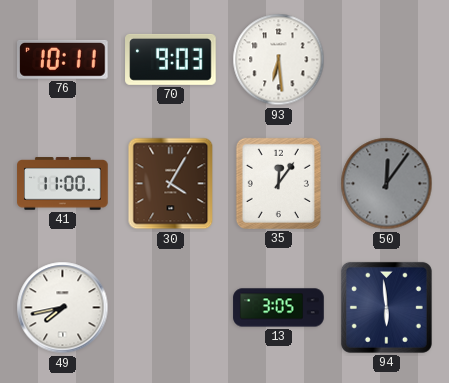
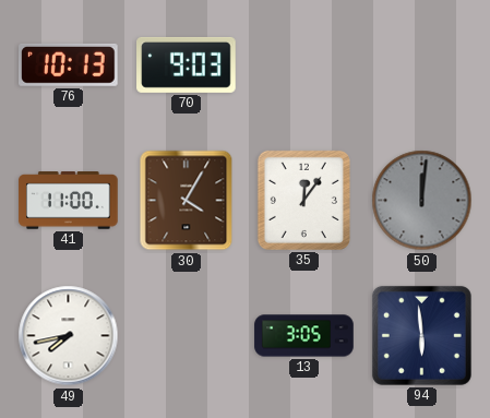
76: 10:11 -> 10:13
93: 6:29 -> none
50: 12:06 -> 12:01
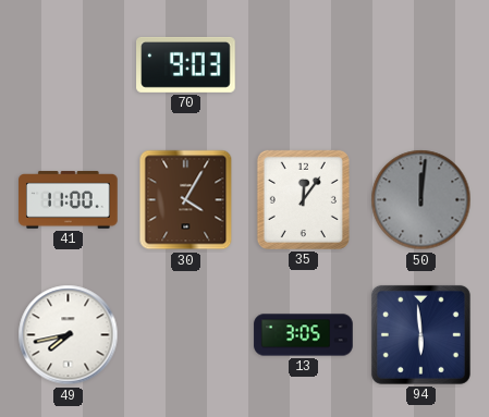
76: 10:13 -> none
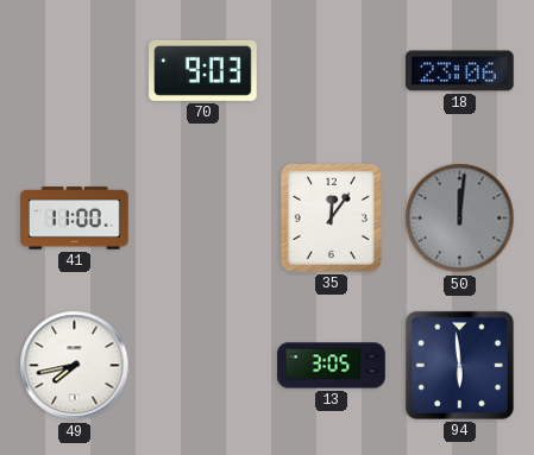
18: none -> 23:06
30: 4:05 -> none
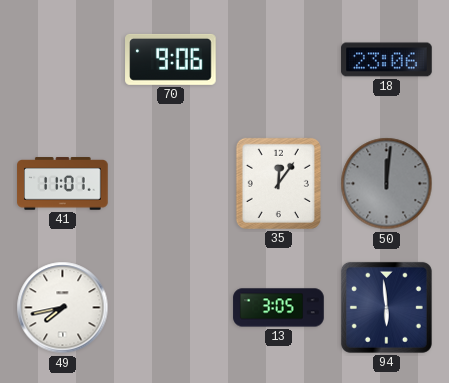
70: 9:03 -> 9:06
41: 11:00 -> 11:01
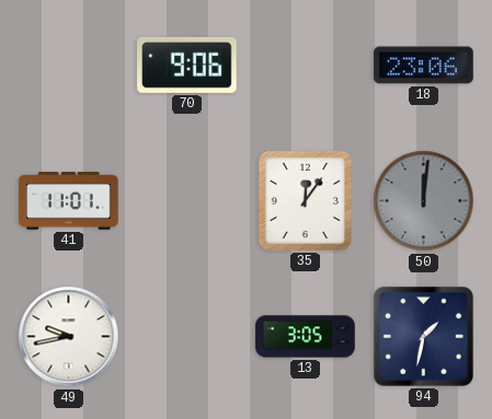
49: 7:43 -> 9:43
94: 5:59 -> 1:32
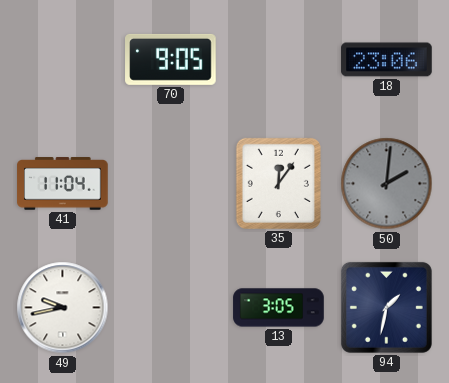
70: 9:06 -> 9:05
41: 11:01 -> 11:04
50: 12:01 -> 2:01
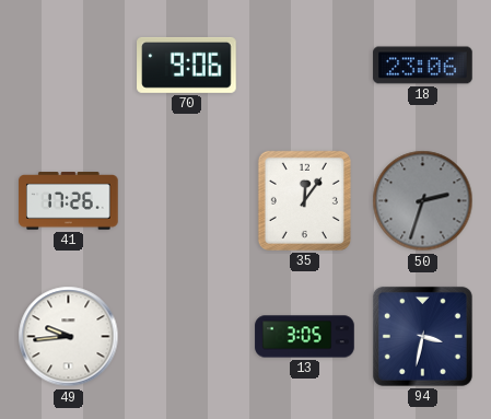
70: 9:05 -> 9:06
41: 11:04 -> 17:26
50: 2:01 -> 2:33
49: 9:43 -> 9:44
94: 1:32 -> 3:32
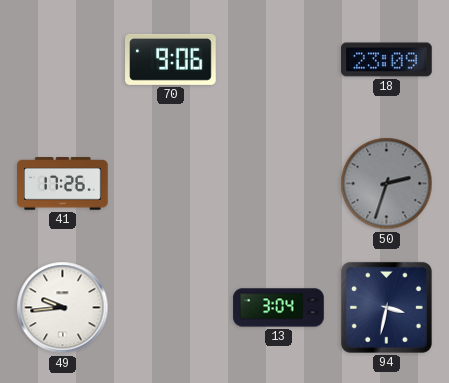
18: 23:06 -> 23:09
35: 12:06 -> none
13: 3:05 -> 3:04
